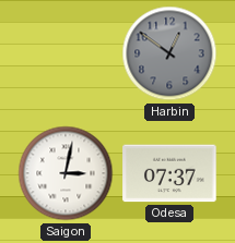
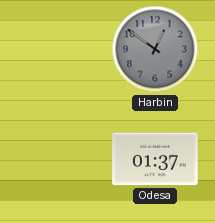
Saigon: 3:02 -> none
Odesa: 07:37 -> 01:37
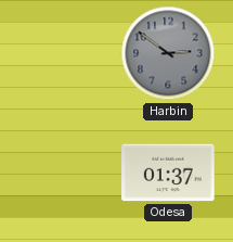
Harbin: 12:51 -> 2:51
